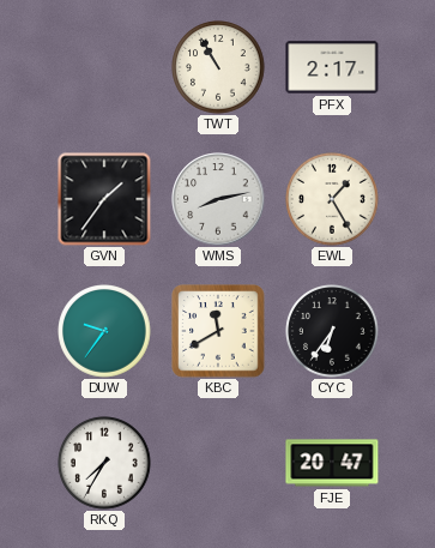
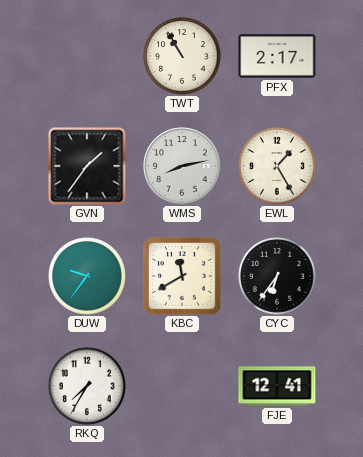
FJE: 20:47 -> 12:41
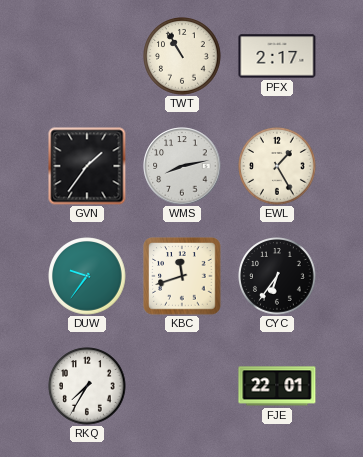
KBC: 11:40 -> 11:42
FJE: 12:41 -> 22:01
